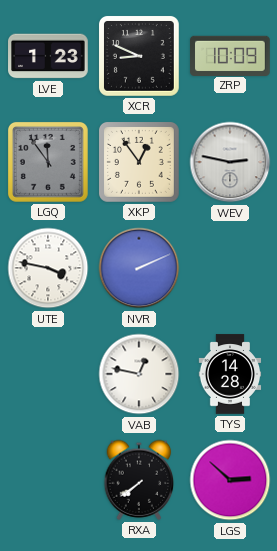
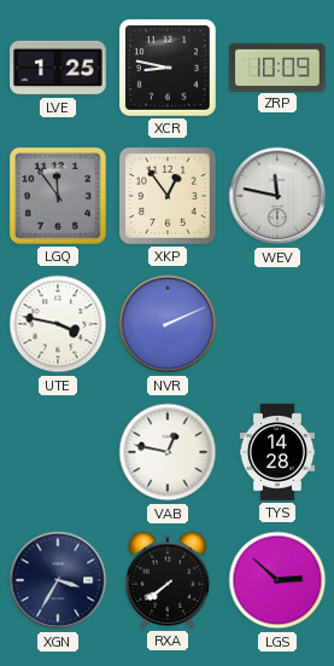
LVE: 1:23 -> 1:25
XCR: 8:49 -> 8:47
WEV: 2:47 -> 11:47
XGN: none -> 3:35
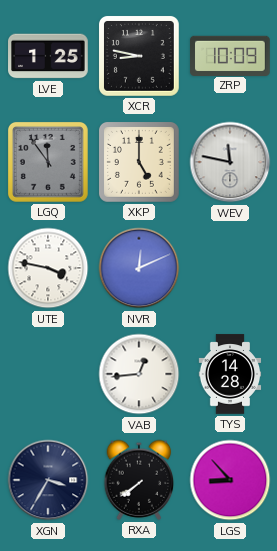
XKP: 12:54 -> 5:00
NVR: 2:11 -> 12:11
VAB: 12:47 -> 12:44
LGS: 2:52 -> 8:53
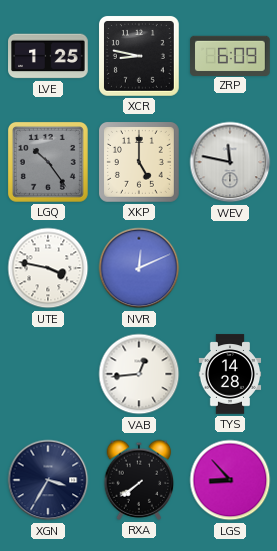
ZRP: 10:09 -> 6:09
LGQ: 11:54 -> 10:24
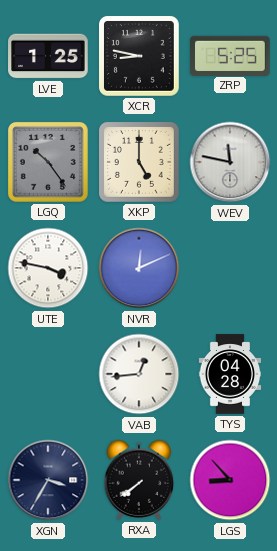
ZRP: 6:09 -> 5:25
TYS: 14:28 -> 04:28
